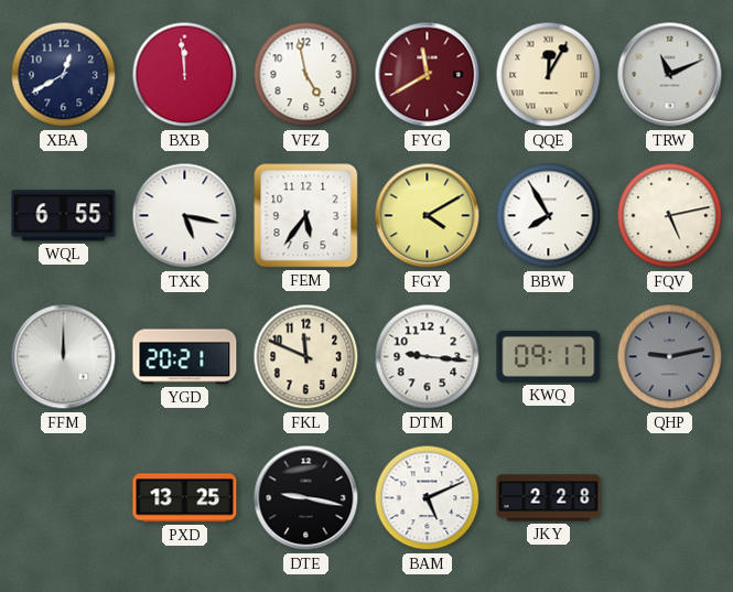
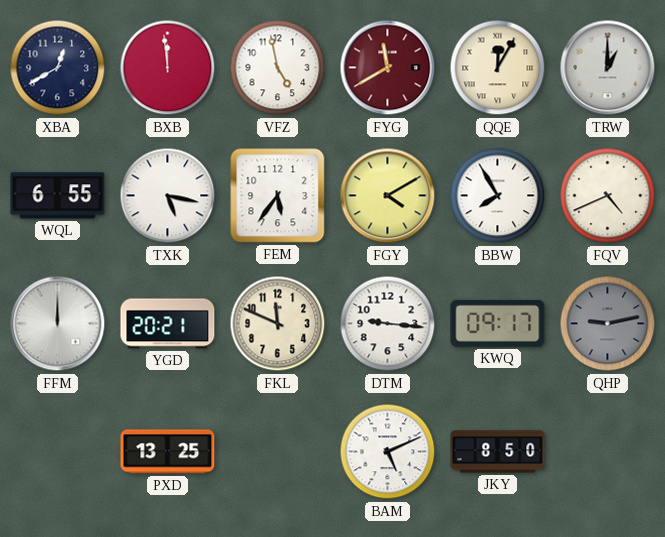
TRW: 11:11 -> 1:00
FQV: 5:13 -> 4:41
DTE: 9:17 -> none
JKY: 2:28 -> 8:50
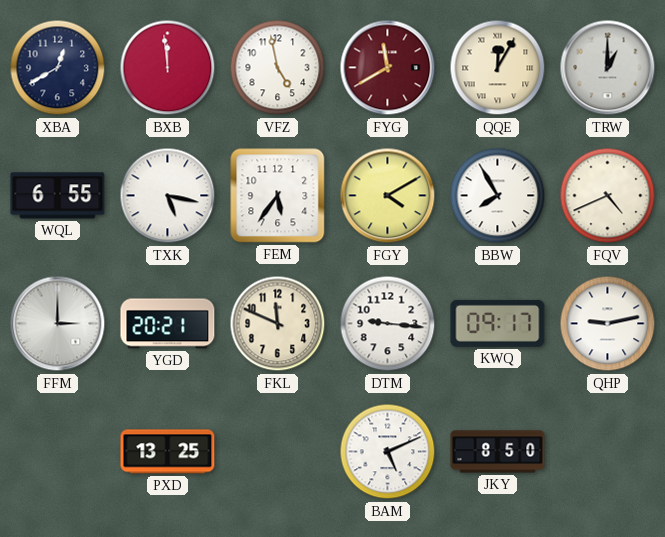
FFM: 12:00 -> 3:00
QHP dial: grey -> white
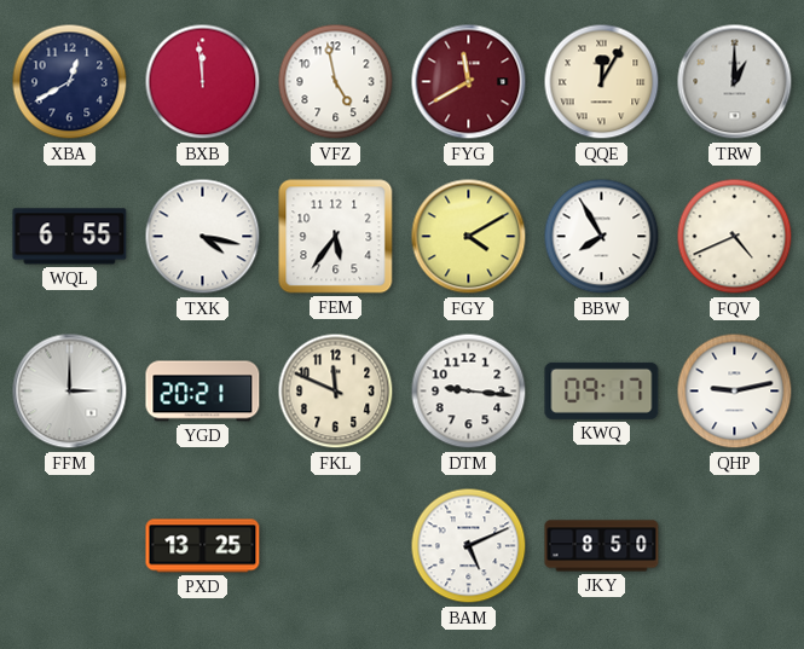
TXK: 5:17 -> 4:17
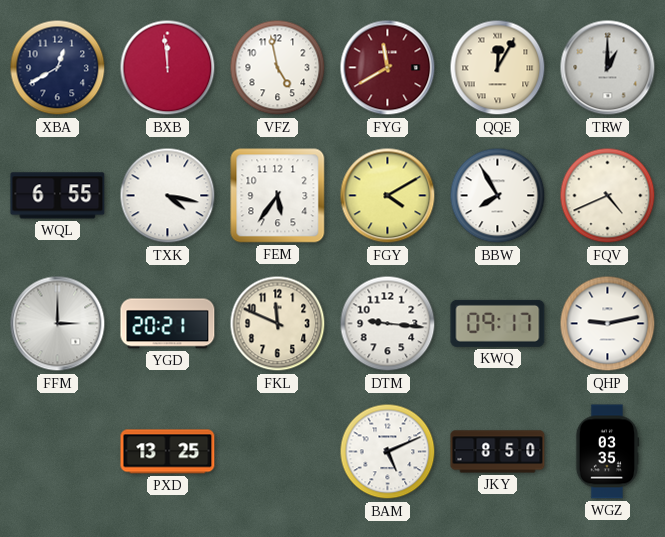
WGZ: none -> 03:35
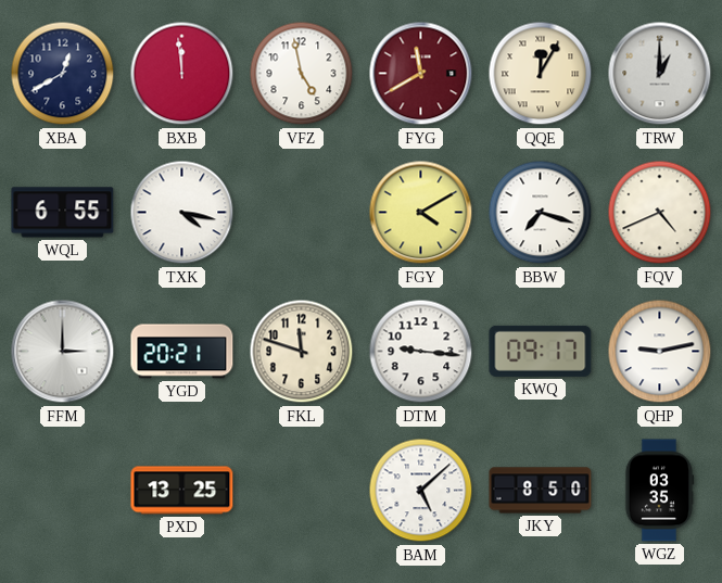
FEM: 5:36 -> none
BBW: 7:55 -> 7:18
FKL: 11:49 -> 11:48
BAM: 5:11 -> 5:08
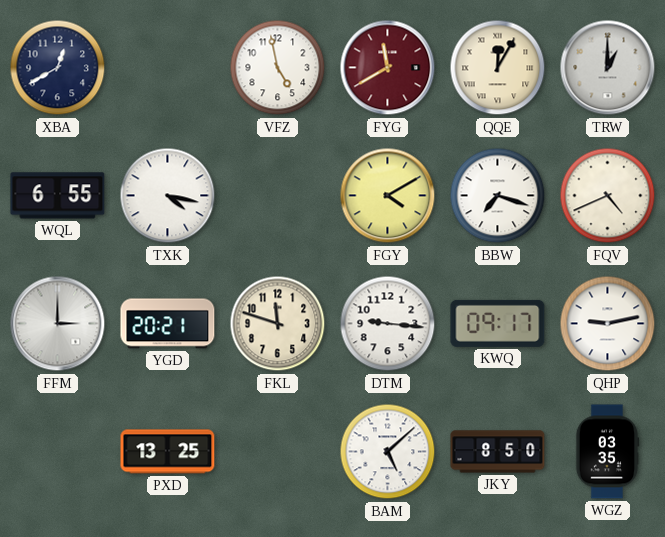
BXB: 11:59 -> none
